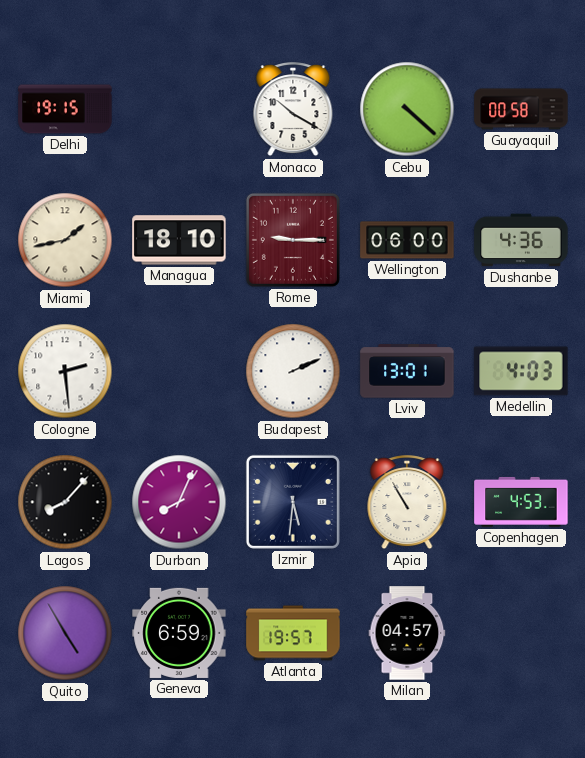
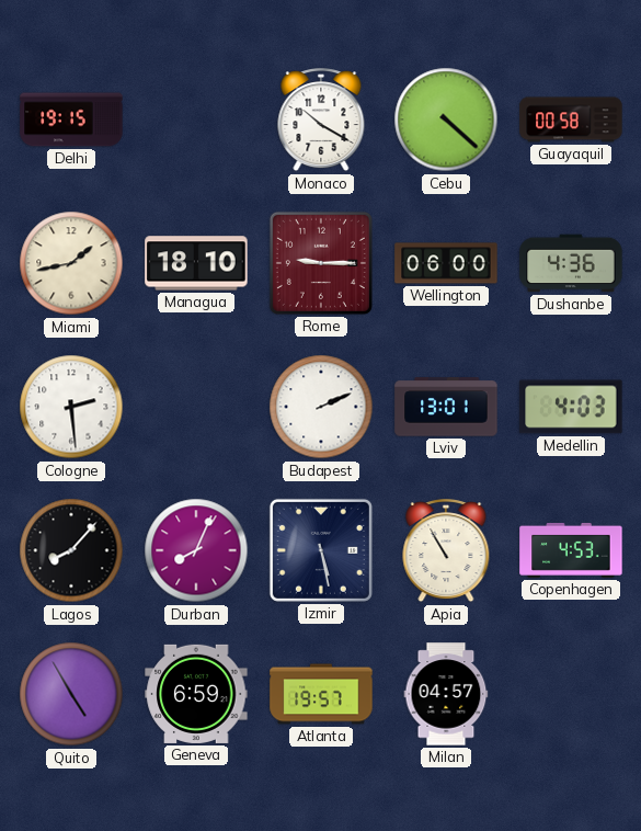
Izmir: 5:31 -> 5:28
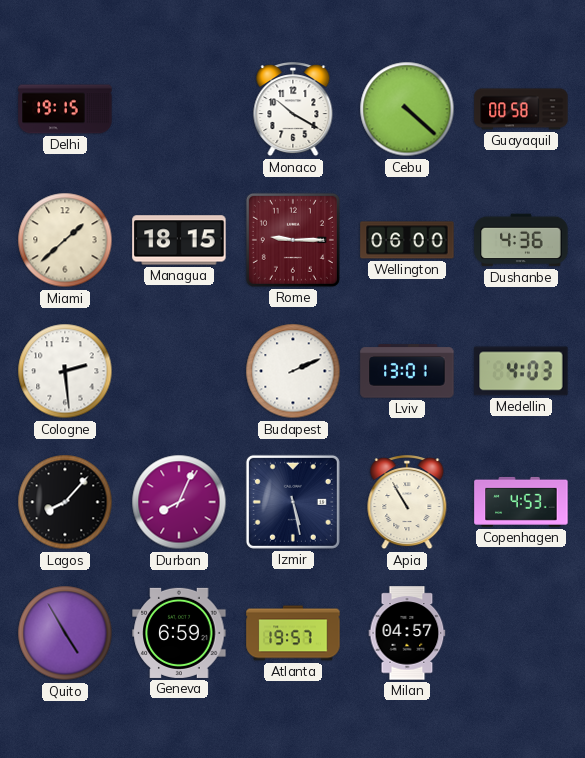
Miami: 1:43 -> 1:38
Managua: 18:10 -> 18:15
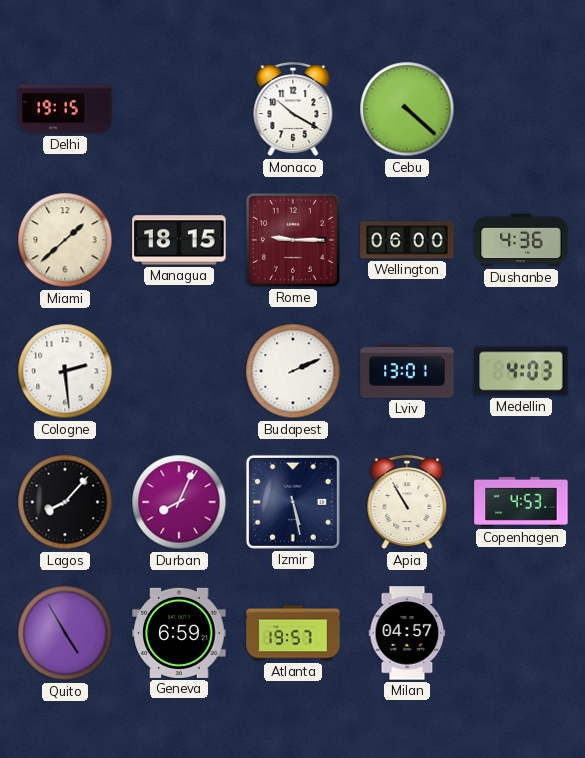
Guayaquil: 00:58 -> none
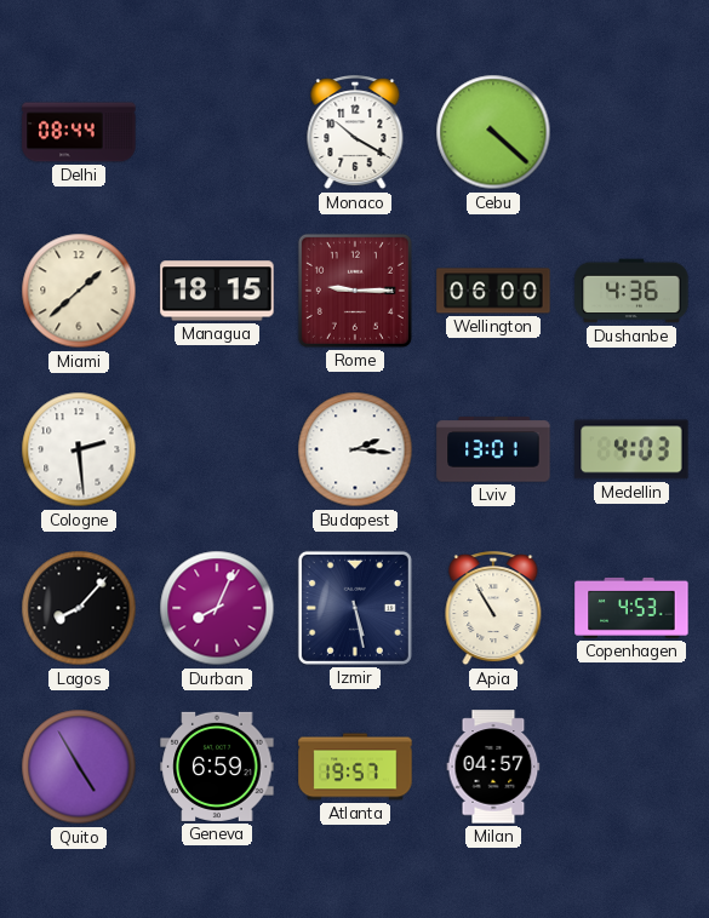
Delhi: 19:15 -> 08:44
Budapest: 2:11 -> 2:16
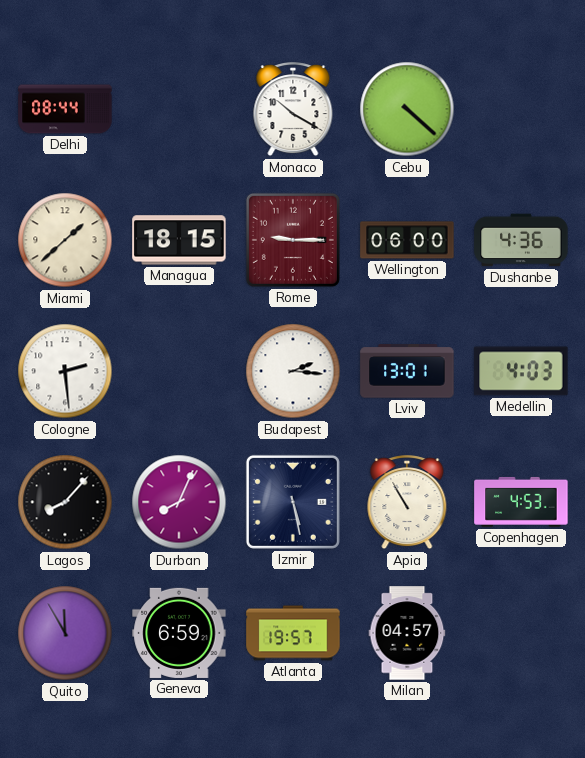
Quito: 4:55 -> 11:55
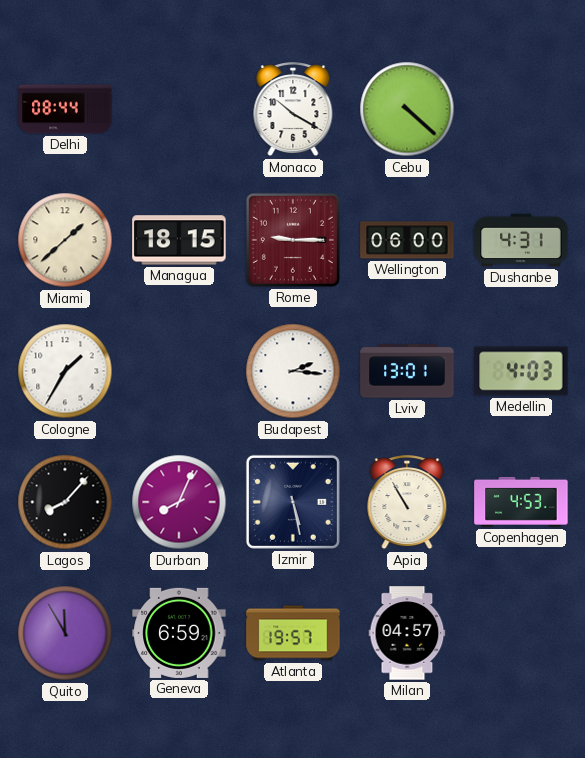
Dushanbe: 4:36 -> 4:31
Cologne: 2:29 -> 1:35
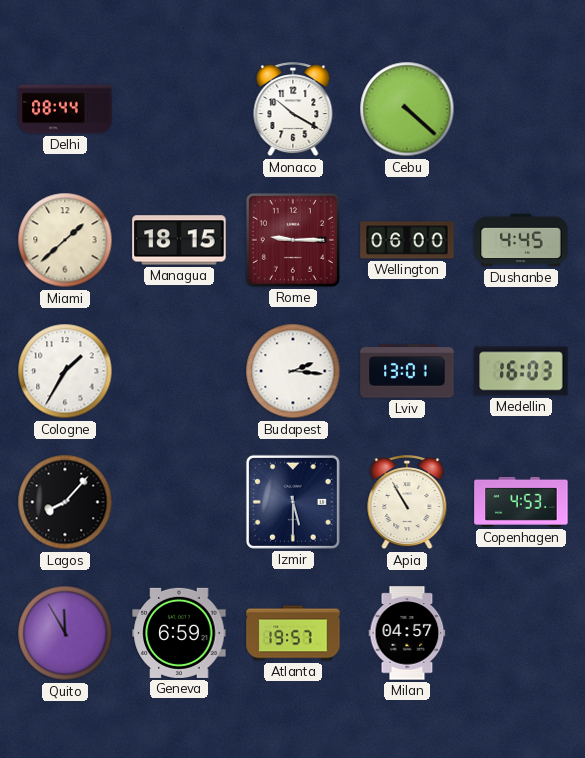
Dushanbe: 4:31 -> 4:45
Medellin: 4:03 -> 16:03
Durban: 8:04 -> none
Izmir: 5:28 -> 5:30
